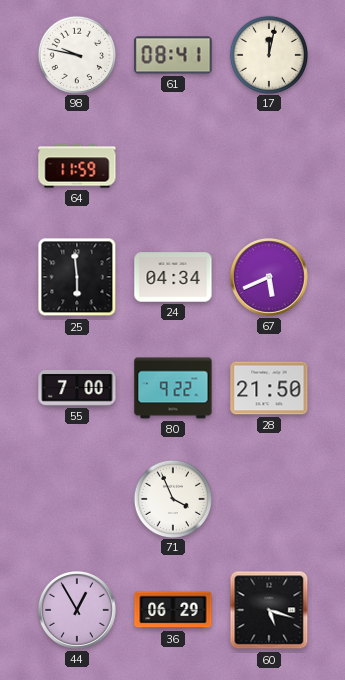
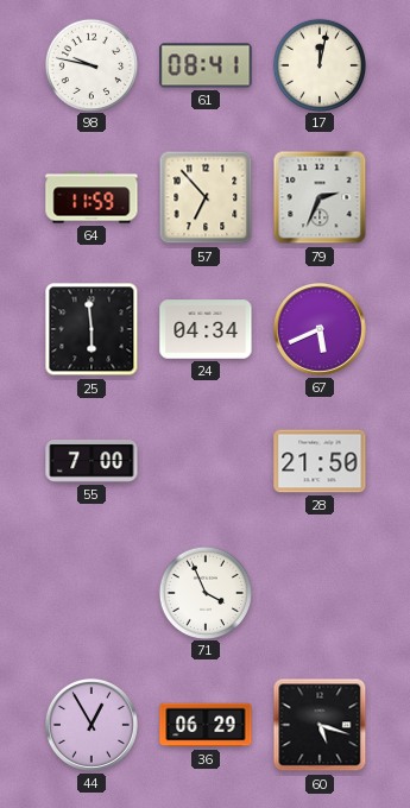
57: none -> 6:53
79: none -> 2:34
80: 9:22 -> none
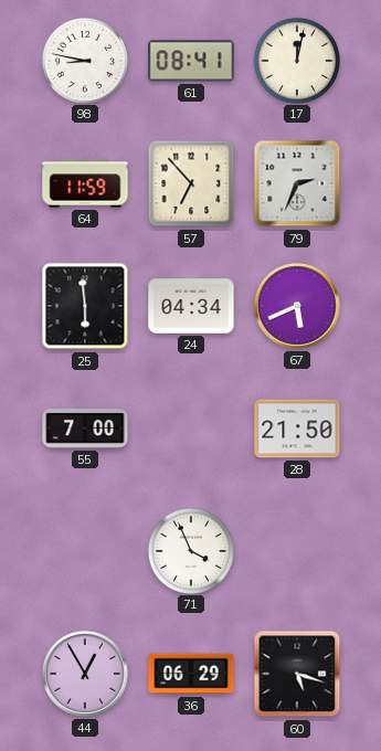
98: 9:47 -> 8:47
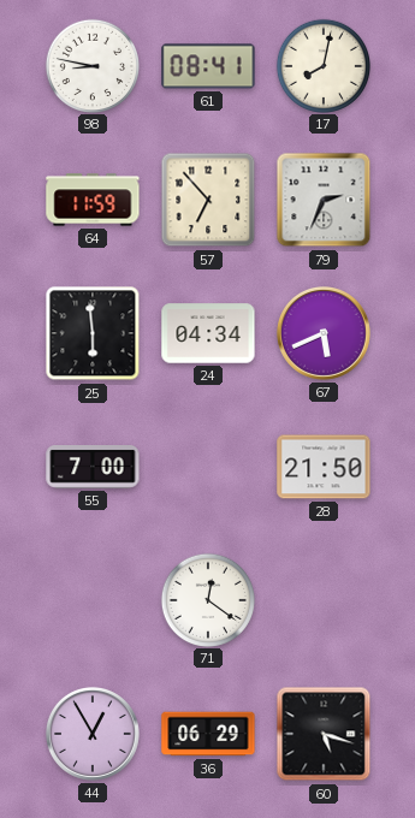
17: 12:02 -> 8:02
71: 3:56 -> 12:21
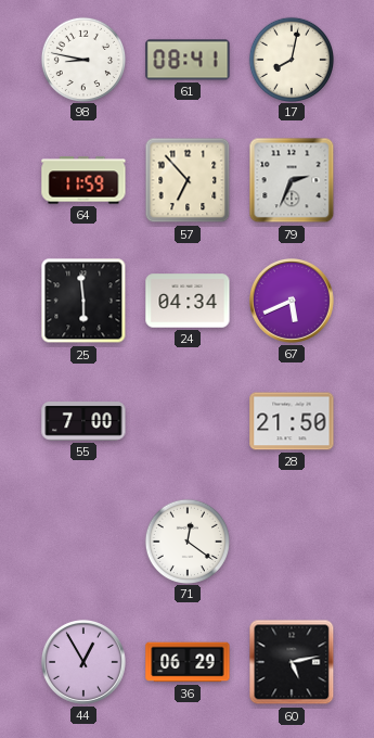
60: 5:18 -> 5:13
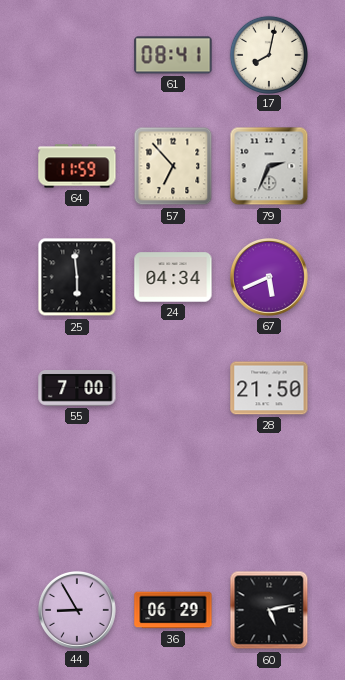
98: 8:47 -> none
71: 12:21 -> none
44: 12:55 -> 8:55
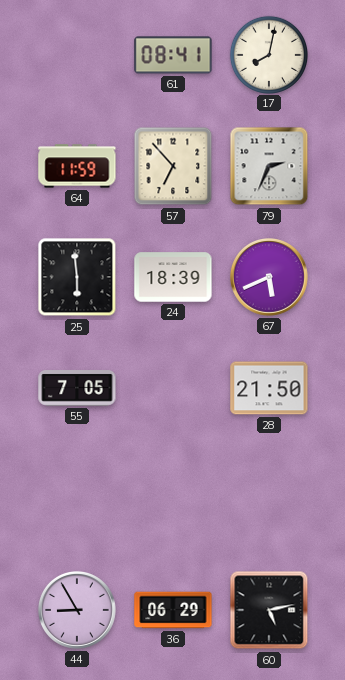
24: 04:34 -> 18:39
55: 7:00 -> 7:05
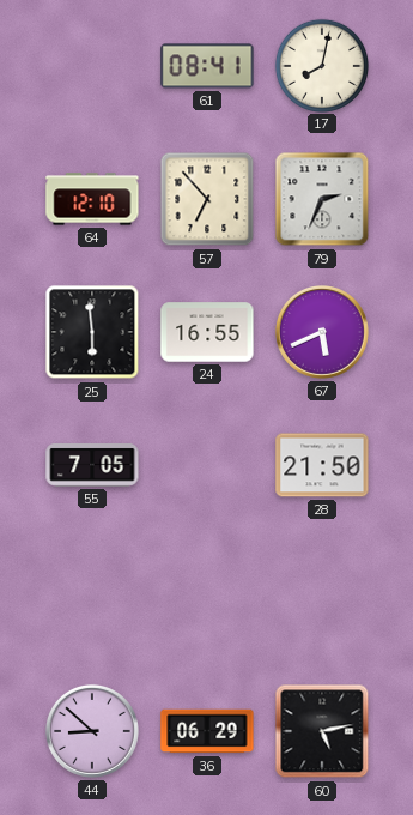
64: 11:59 -> 12:10
24: 18:39 -> 16:55
44: 8:55 -> 8:52
